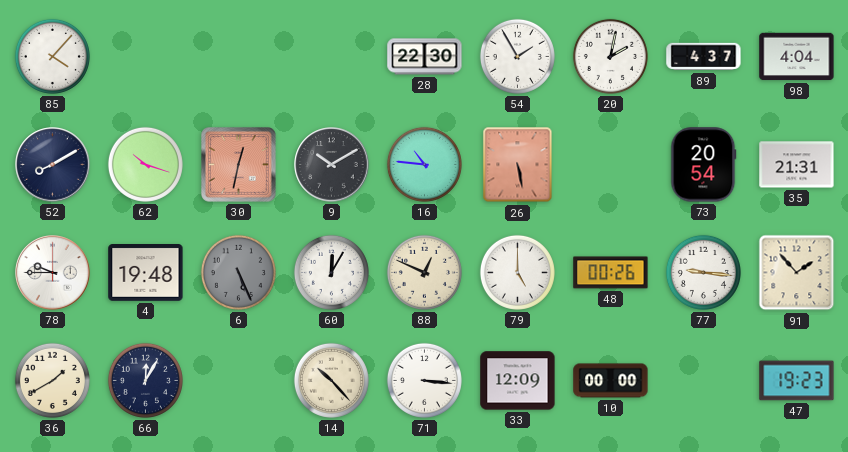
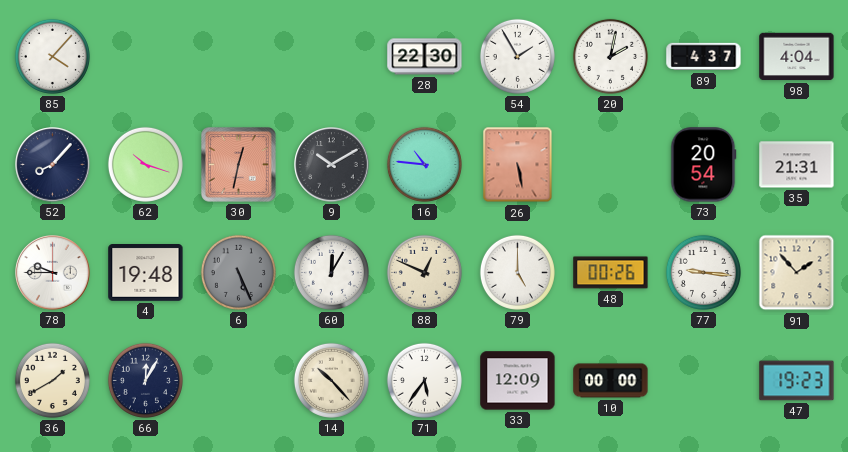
52: 8:10 -> 8:07
71: 3:16 -> 5:36
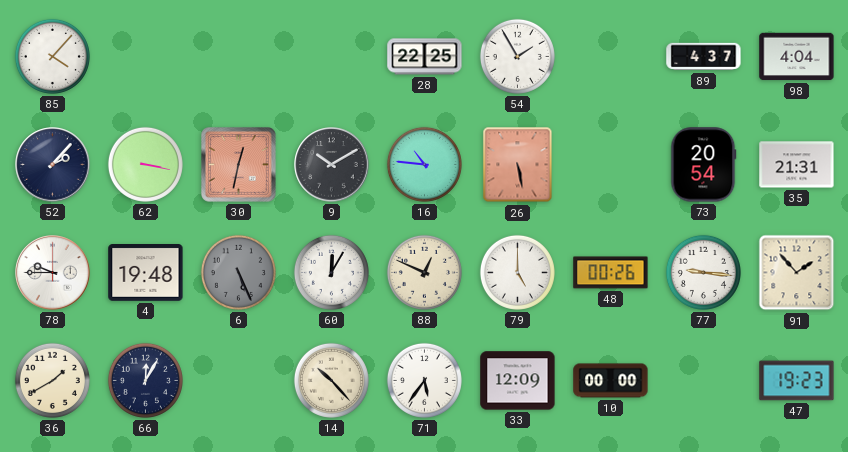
28: 22:30 -> 22:25
20: 2:02 -> none
52: 8:07 -> 2:07
62: 10:18 -> 3:17
